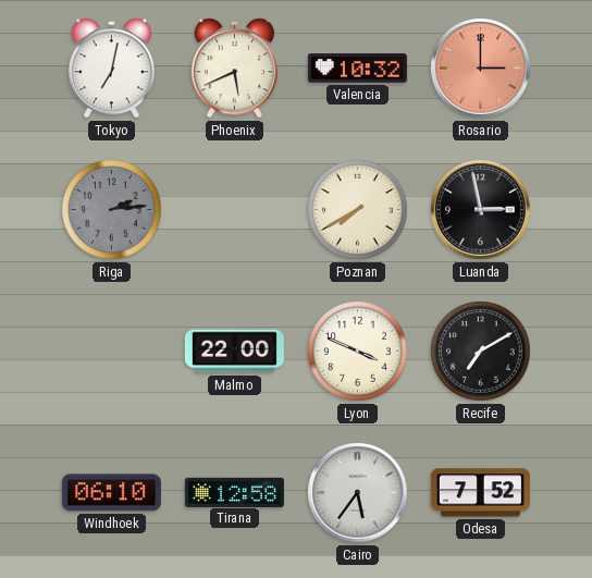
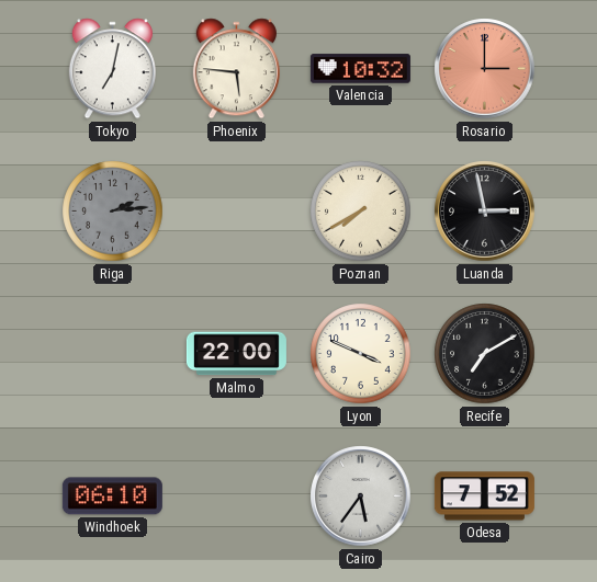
Phoenix: 5:41 -> 5:46
Tirana: 12:58 -> none
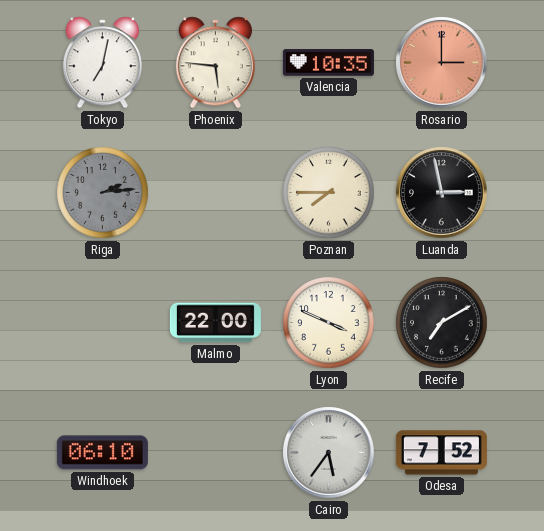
Valencia: 10:32 -> 10:35
Poznan: 7:40 -> 7:45
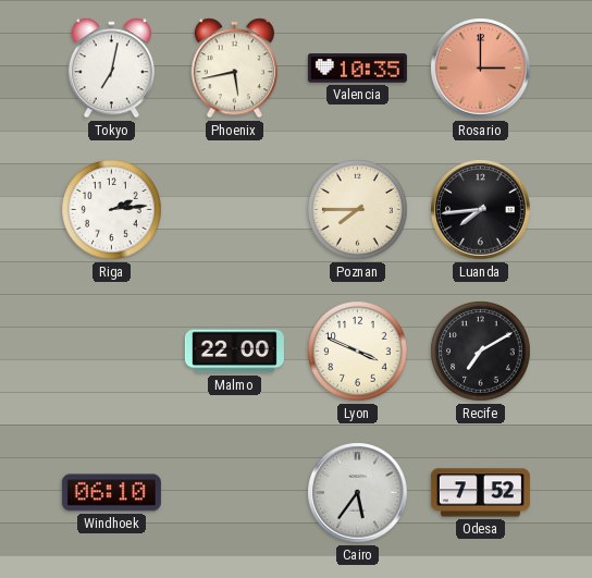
Phoenix: 5:46 -> 5:43
Riga dial: grey -> white
Luanda: 2:58 -> 7:44
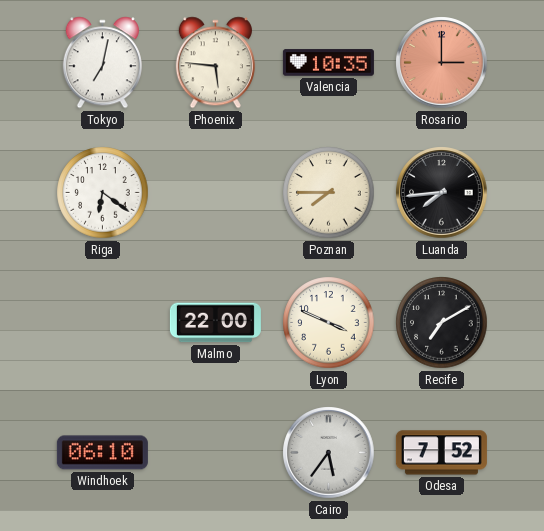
Phoenix: 5:43 -> 5:46
Riga: 2:14 -> 6:21
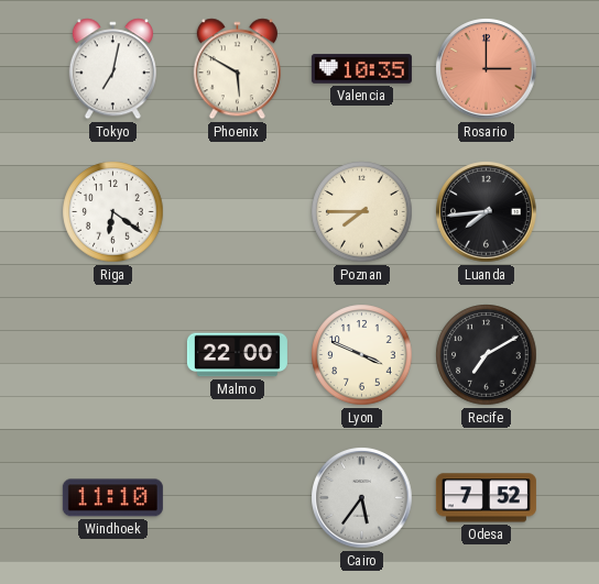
Phoenix: 5:46 -> 5:50
Windhoek: 06:10 -> 11:10
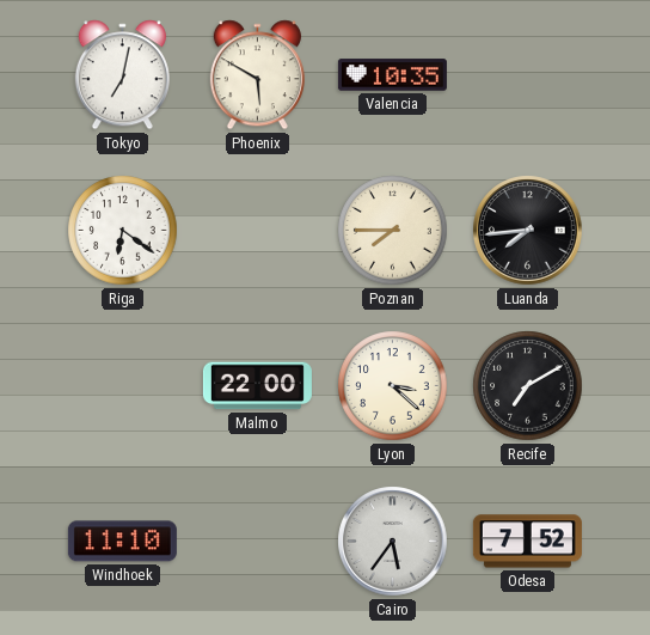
Rosario: 3:00 -> none
Lyon: 3:49 -> 3:22
